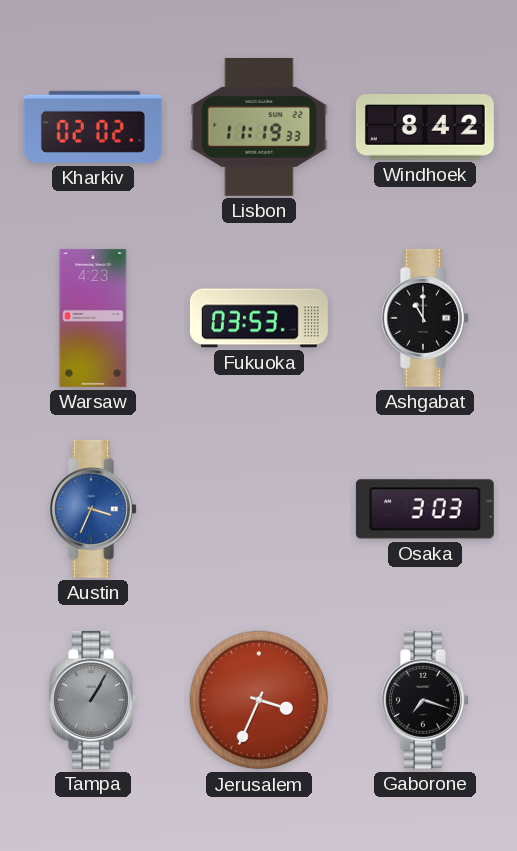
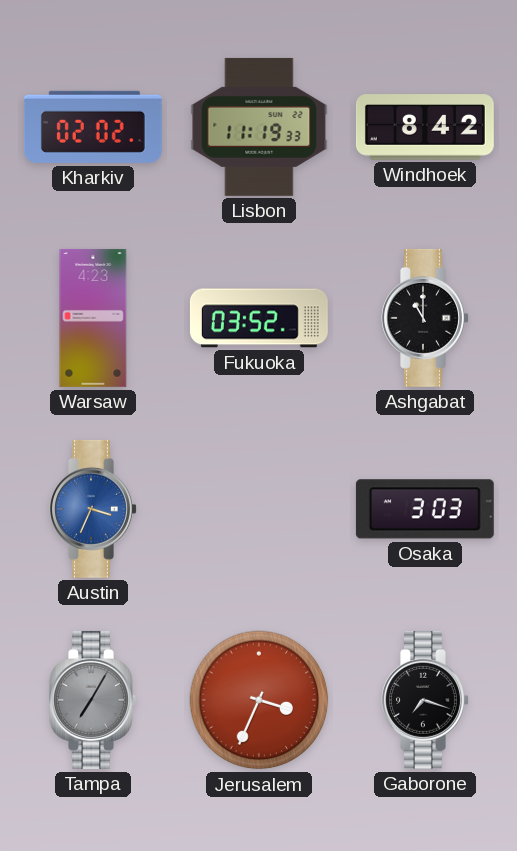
Fukuoka: 03:53 -> 03:52
Tampa: 1:05 -> 7:05
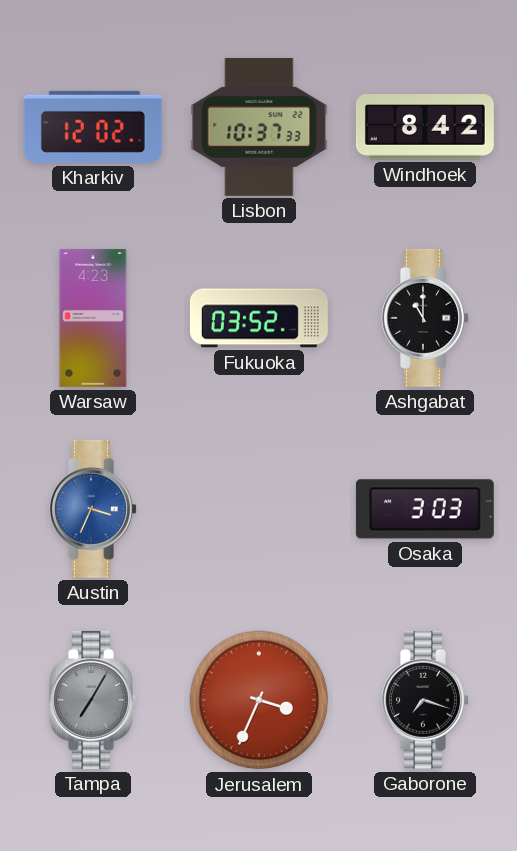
Kharkiv: 02:02 -> 12:02
Lisbon: 11:19 -> 10:37
